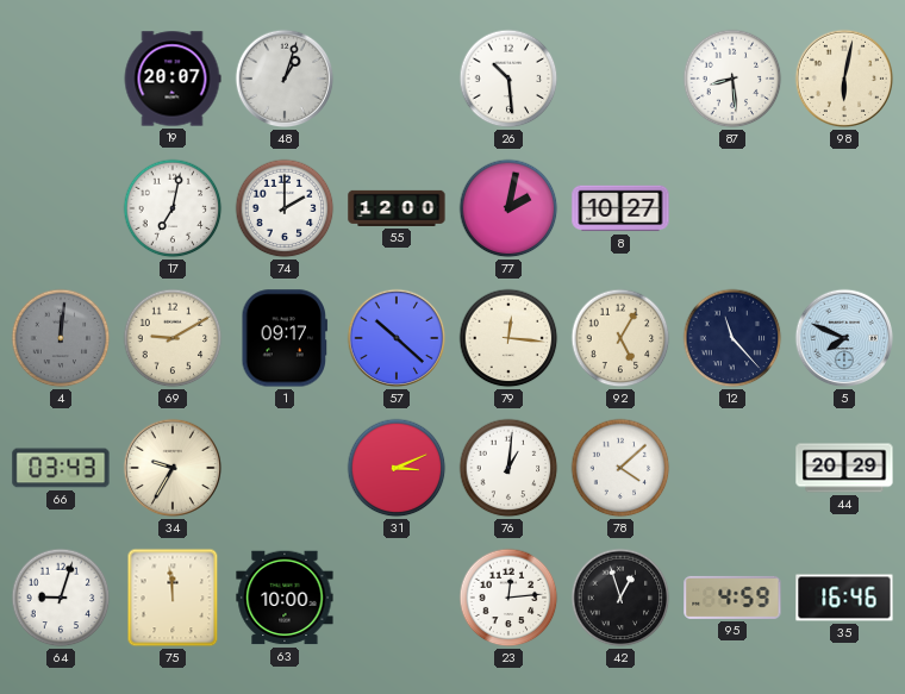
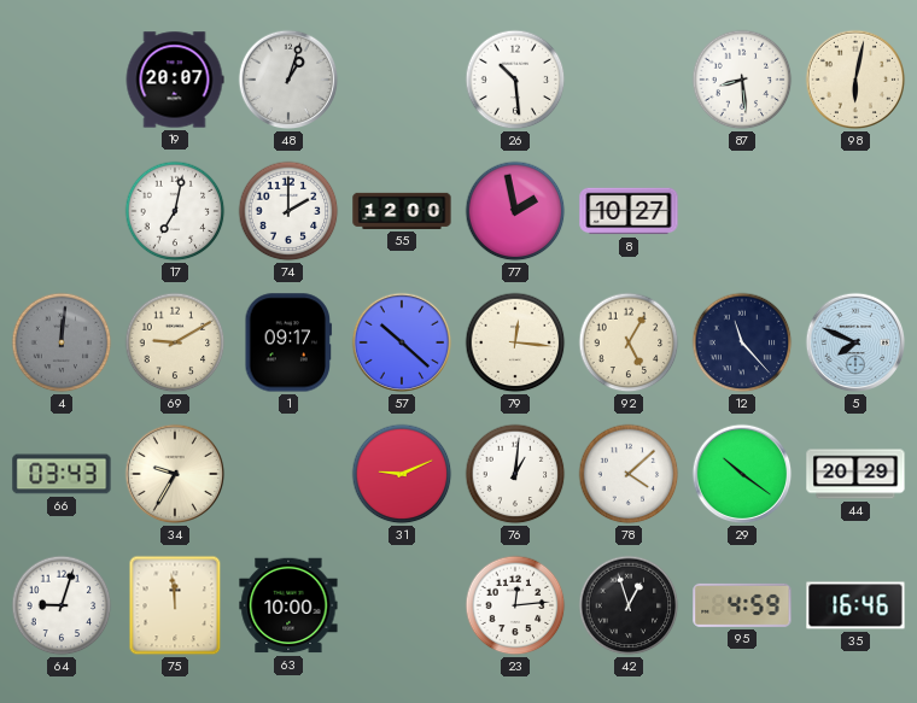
77: 2:02 -> 1:58
31: 3:11 -> 9:11
29: none -> 10:21
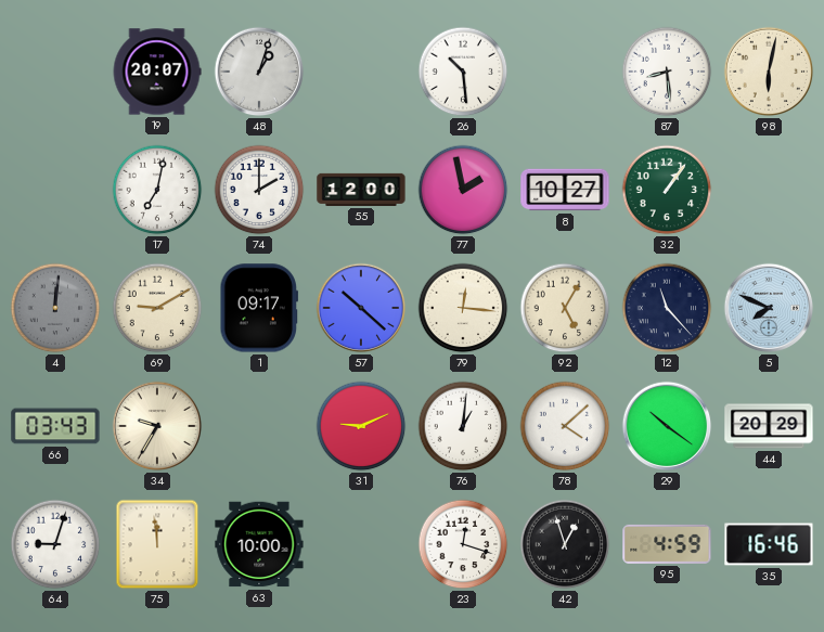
32: none -> 1:06
23: 12:14 -> 12:18
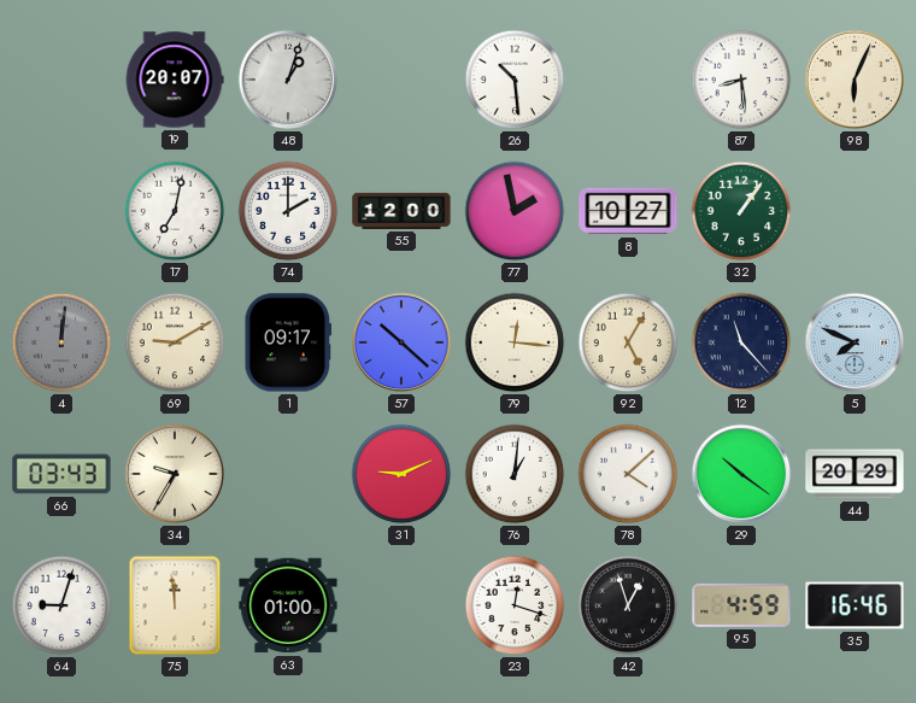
98: 6:02 -> 6:04
63: 10:00 -> 01:00
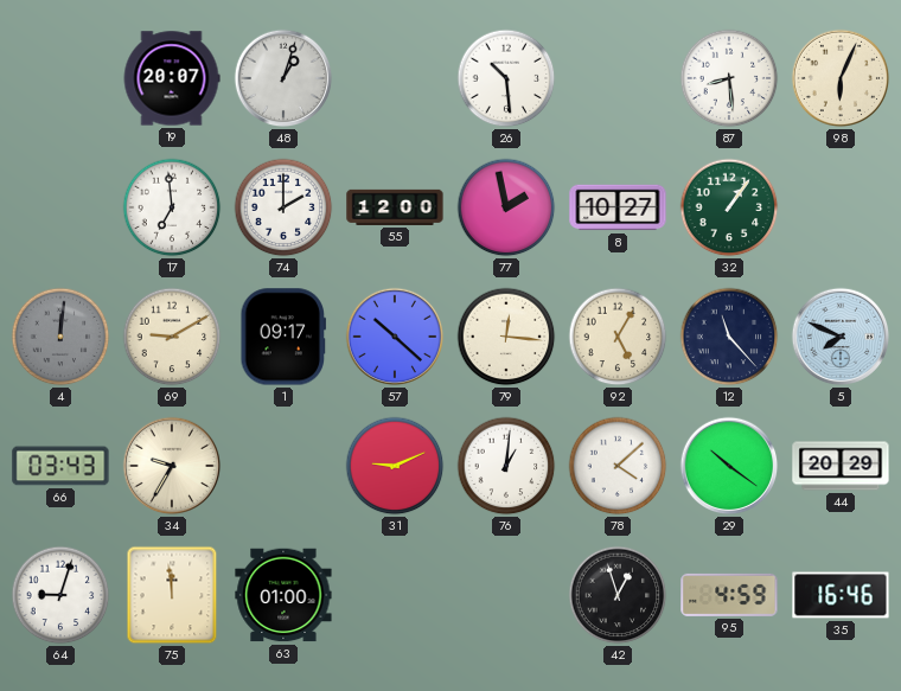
17: 7:02 -> 6:59
23: 12:18 -> none
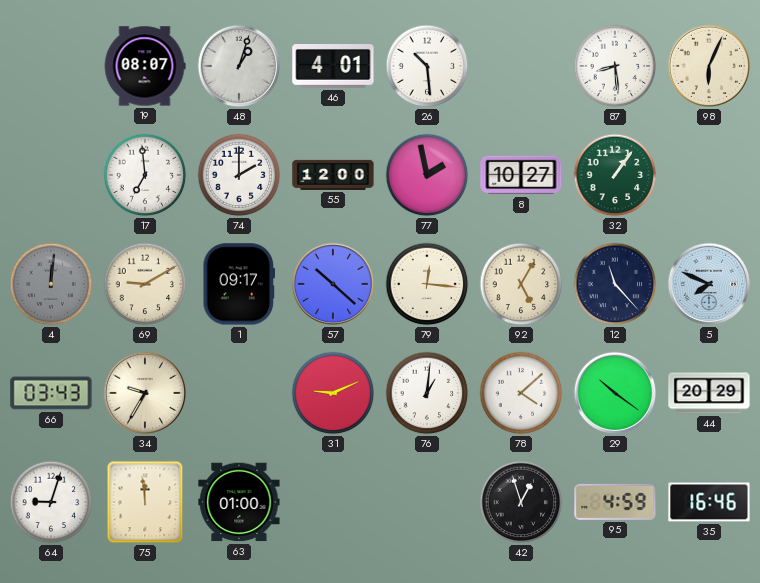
19: 20:07 -> 08:07
46: none -> 4:01
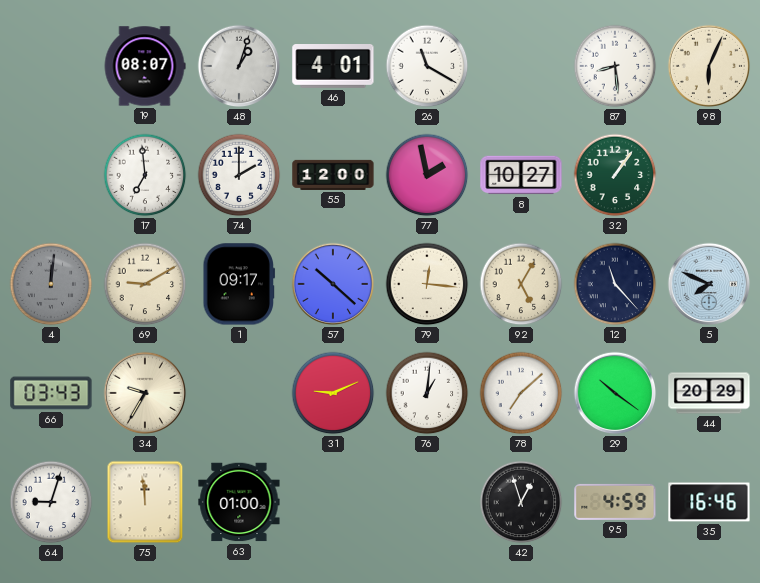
26: 10:29 -> 11:20
78: 4:08 -> 7:08
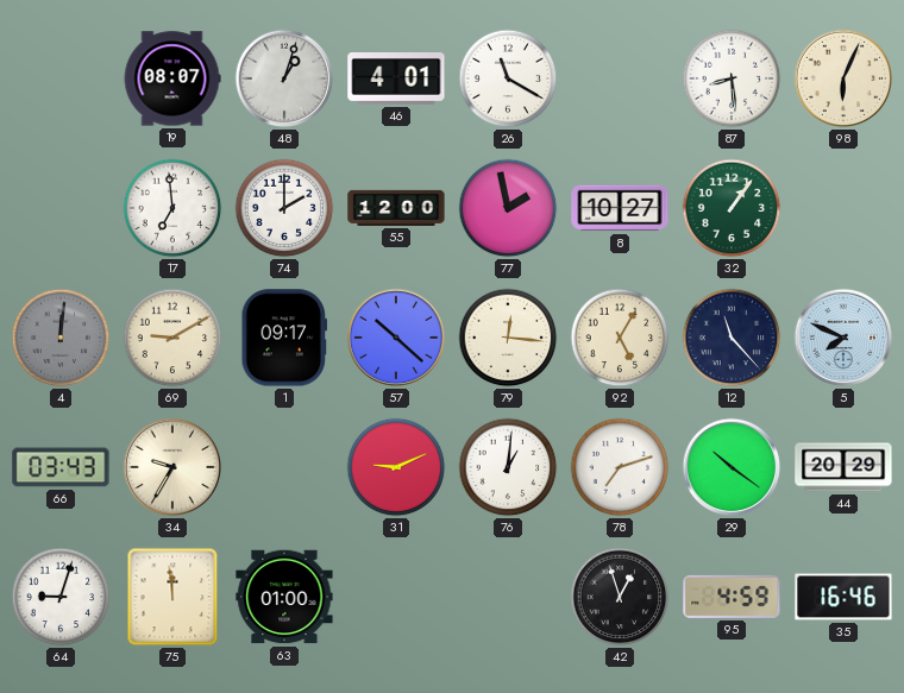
78: 7:08 -> 7:12
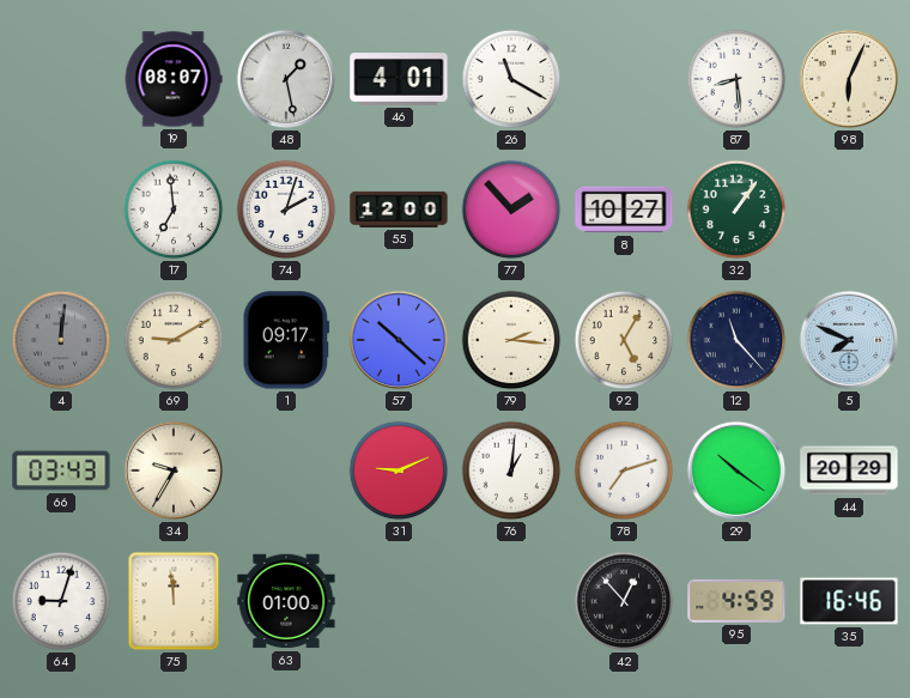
48: 1:03 -> 1:28
74: 2:00 -> 2:03
77: 1:58 -> 1:53
79: 12:16 -> 2:16
42: 12:57 -> 12:53
